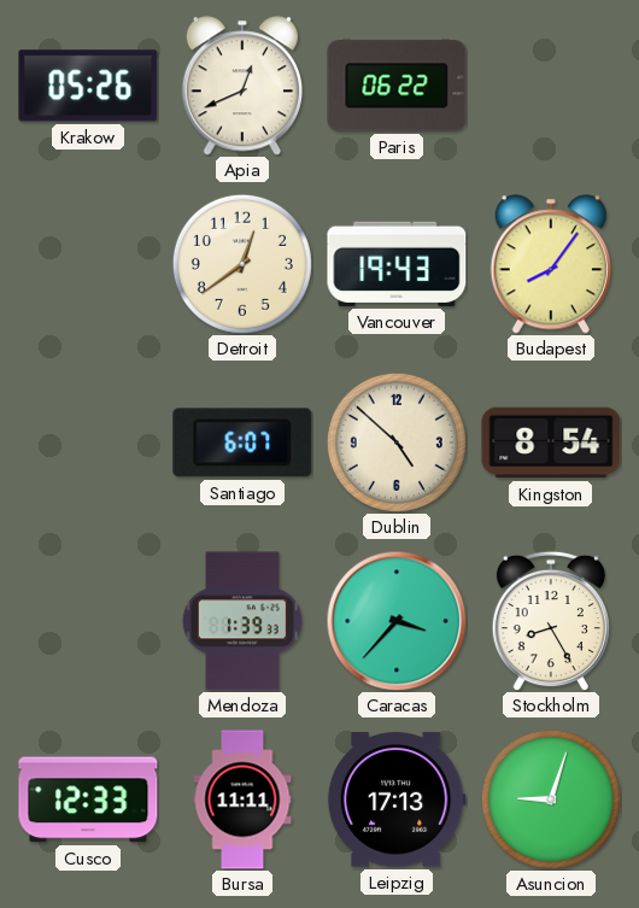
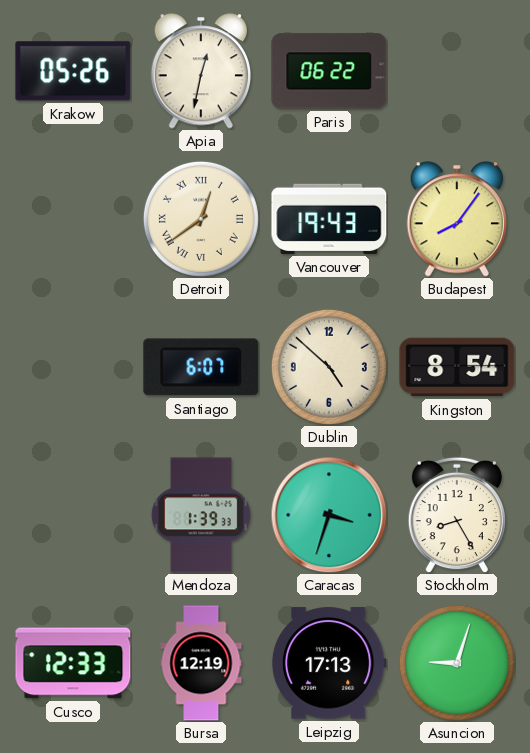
Apia: 12:41 -> 12:32
Detroit numerals: Arabic -> Roman
Caracas: 3:37 -> 3:33
Bursa: 11:11 -> 12:19
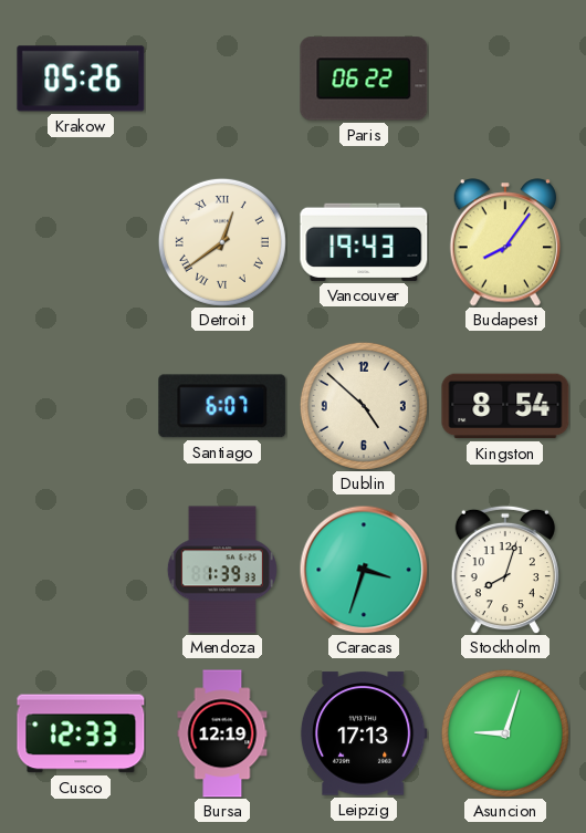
Apia: 12:32 -> none
Stockholm: 8:25 -> 8:03
